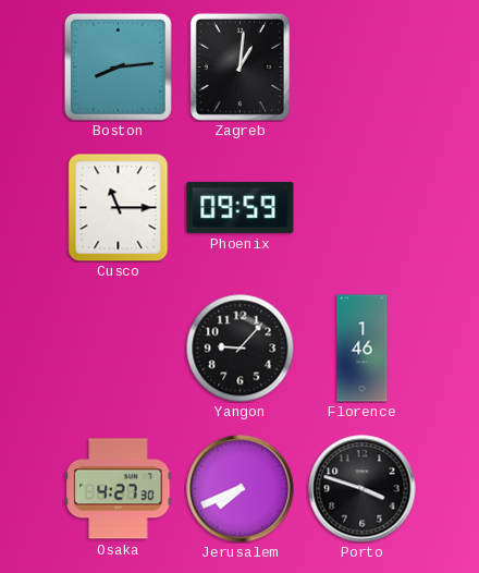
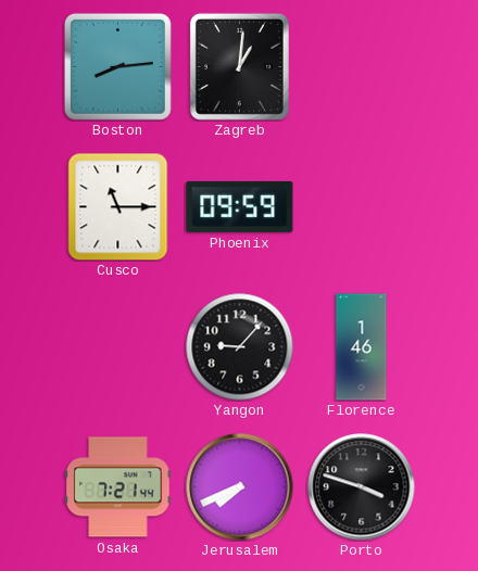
Osaka: 4:27 -> 7:21
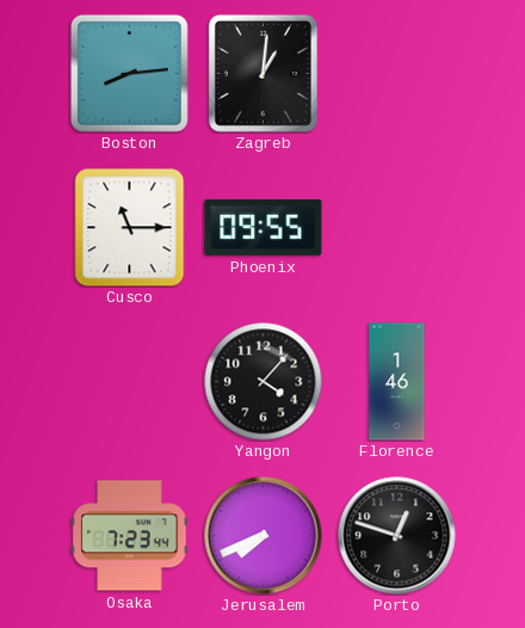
Phoenix: 09:59 -> 09:55
Yangon: 9:07 -> 4:07
Osaka: 7:21 -> 7:23
Porto: 3:48 -> 12:48
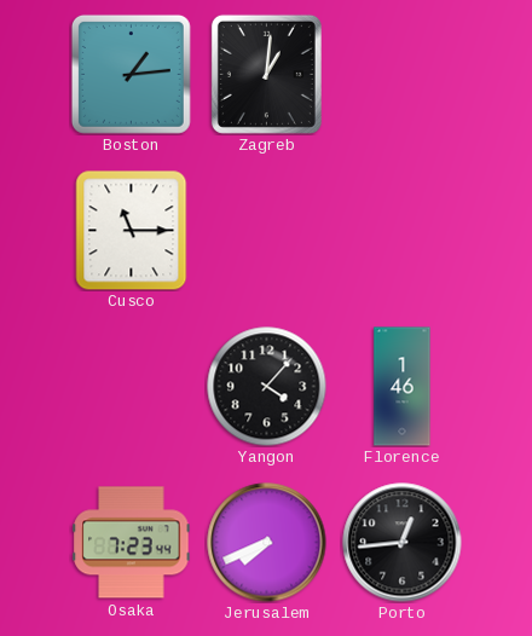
Boston: 8:14 -> 1:14
Phoenix: 09:55 -> none
Porto: 12:48 -> 12:44
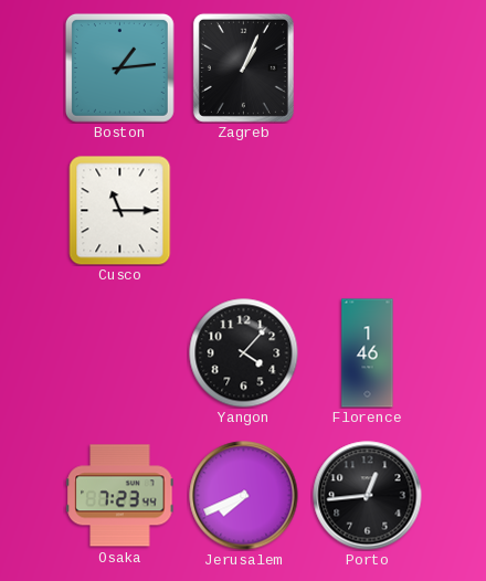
Zagreb: 1:01 -> 1:04
